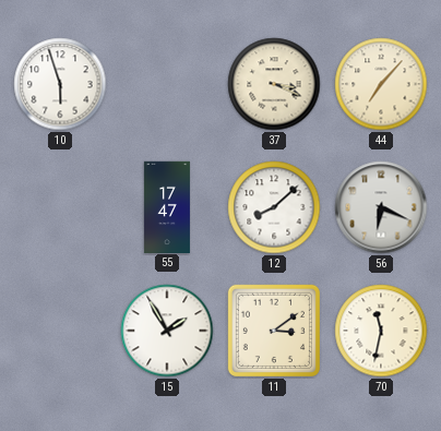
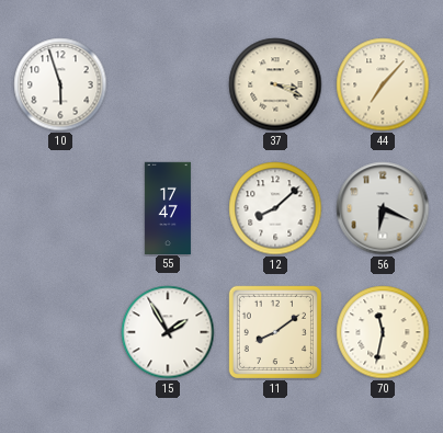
11: 3:09 -> 8:09
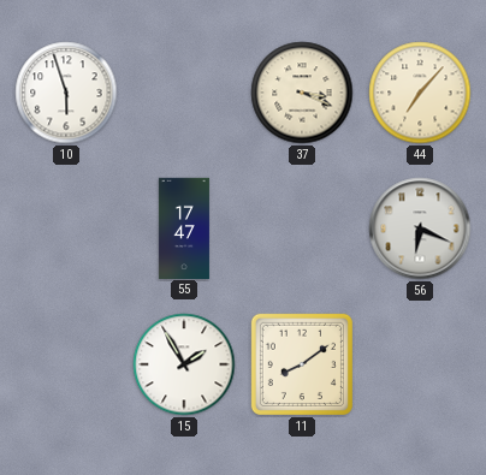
12: 8:08 -> none
70: 11:32 -> none
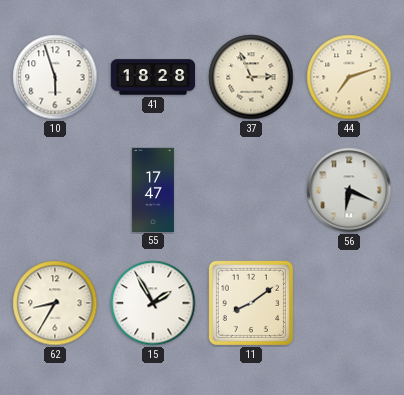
41: none -> 18:28
37: 3:19 -> 2:56
44: 7:07 -> 7:12
62: none -> 8:35
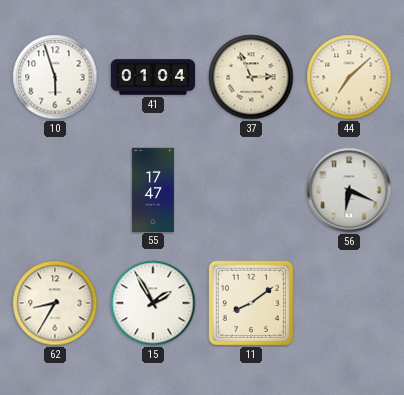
41: 18:28 -> 01:04
44: 7:12 -> 7:08
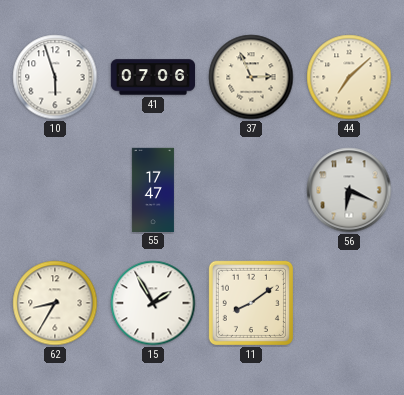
41: 01:04 -> 07:06
